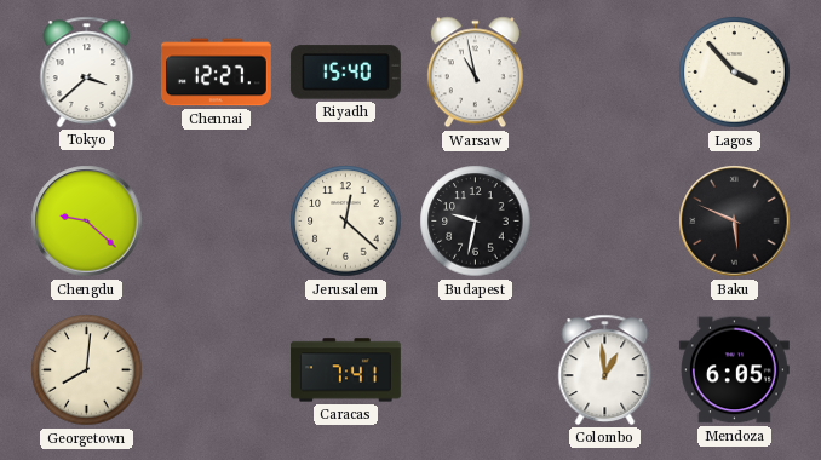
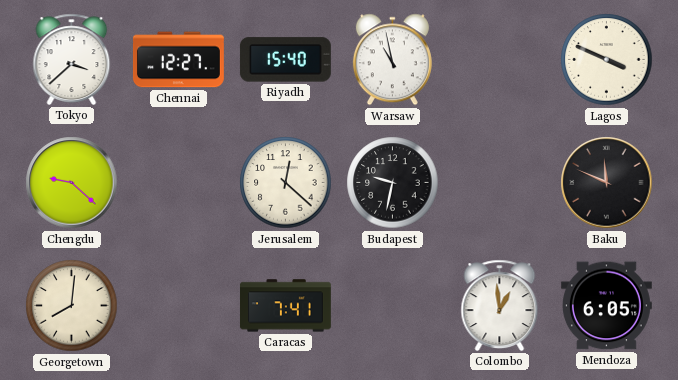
Lagos: 3:53 -> 3:49
Baku: 5:49 -> 11:49
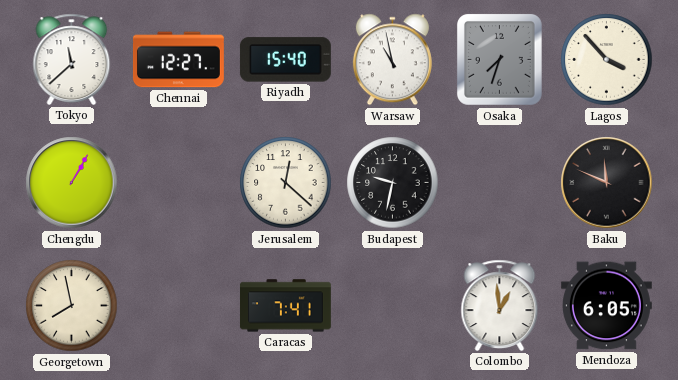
Tokyo: 3:38 -> 11:38
Osaka: none -> 7:33
Lagos: 3:49 -> 3:53
Chengdu: 9:22 -> 1:05
Georgetown: 8:01 -> 7:58
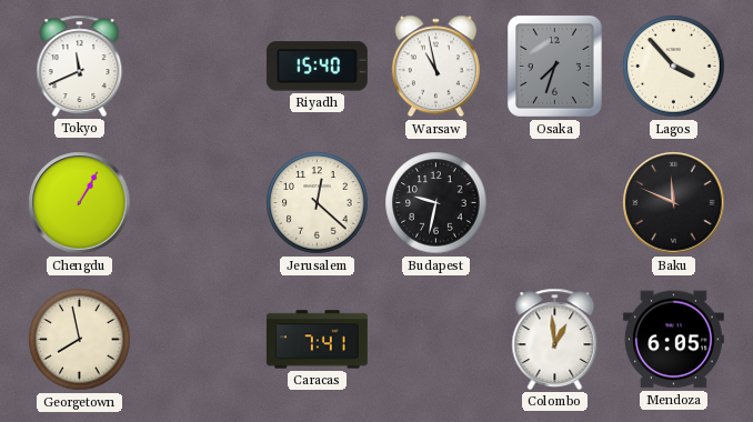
Tokyo: 11:38 -> 11:41
Chennai: 12:27 -> none
